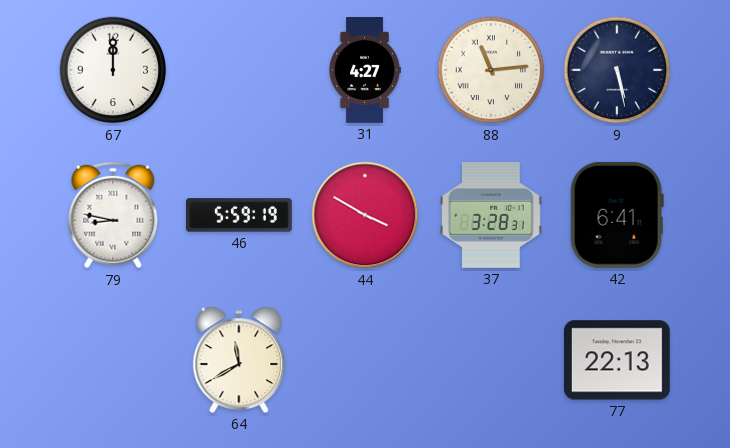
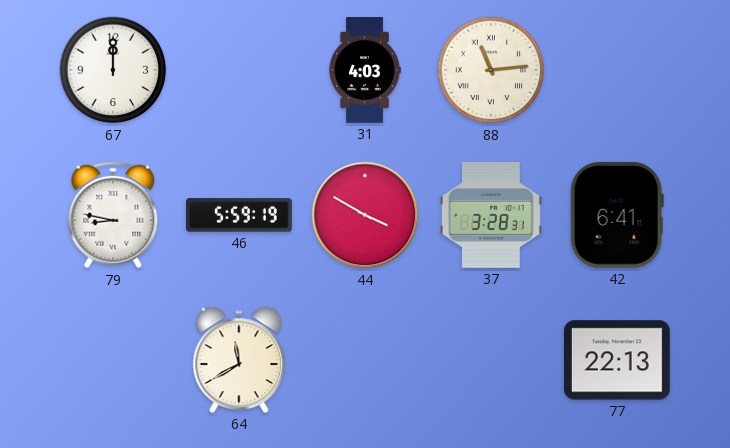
31: 4:27 -> 4:03
9: 5:28 -> none
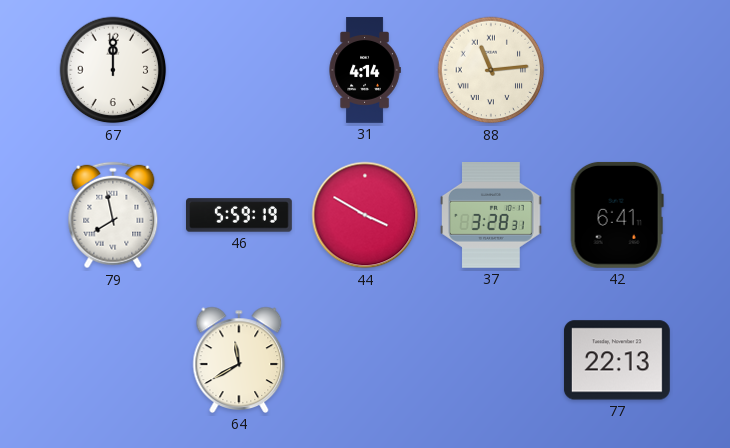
31: 4:03 -> 4:14
79: 8:47 -> 7:58
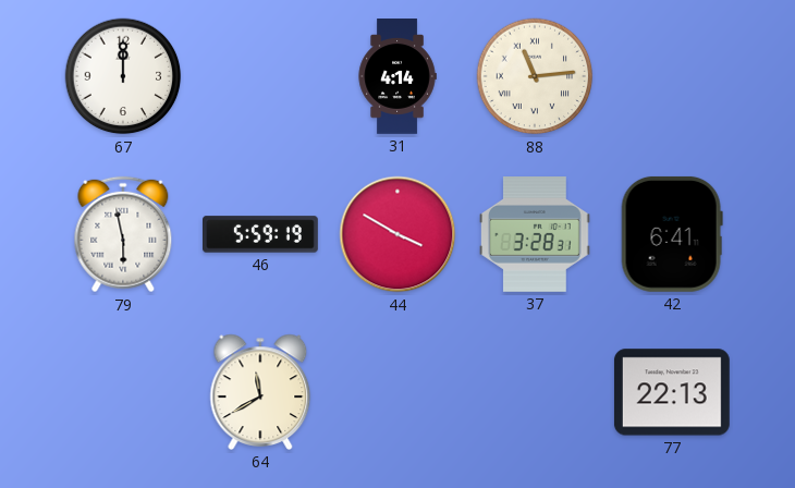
79: 7:58 -> 5:58
